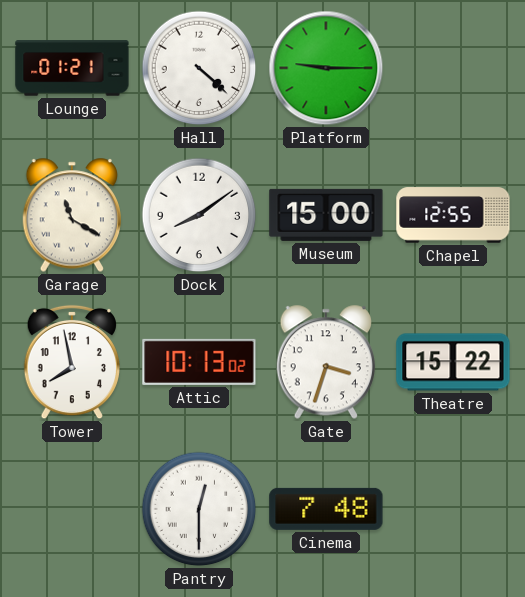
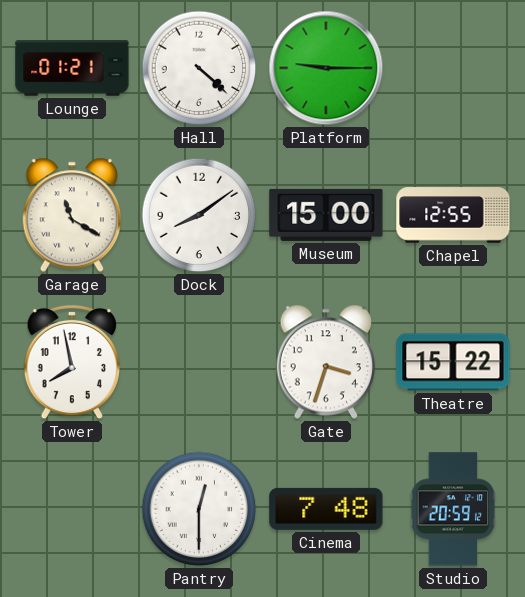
Attic: 10:13 -> none
Studio: none -> 20:59
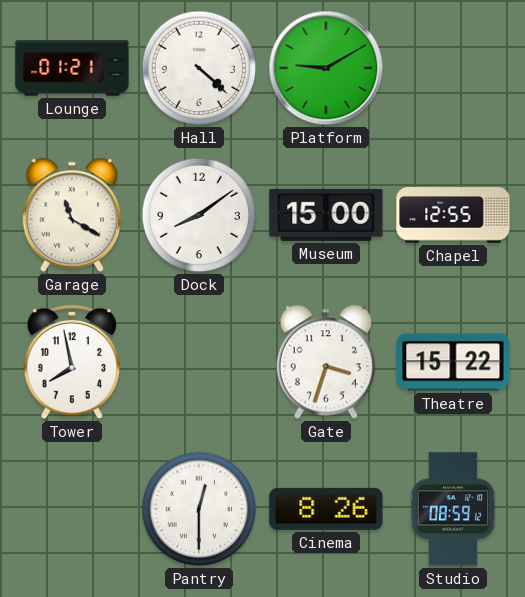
Platform: 9:15 -> 9:10
Cinema: 7:48 -> 8:26
Studio: 20:59 -> 08:59
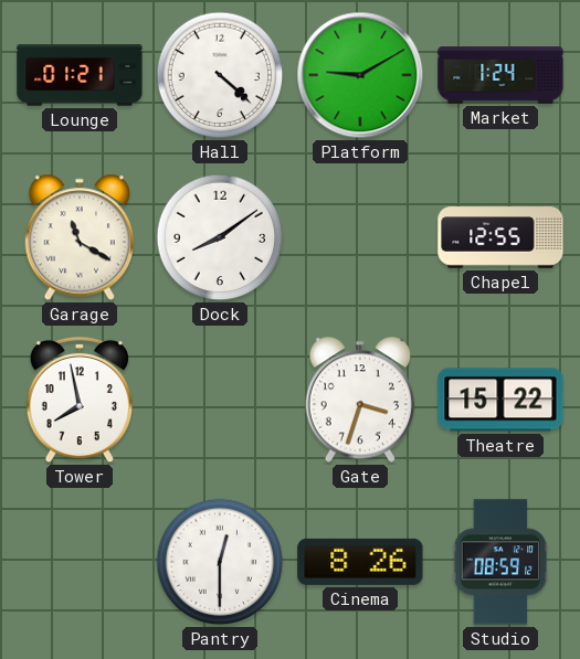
Market: none -> 1:24
Museum: 15:00 -> none
